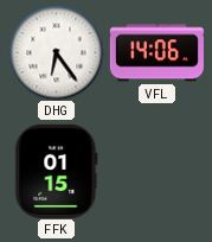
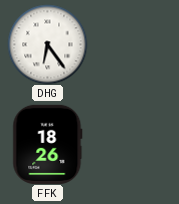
VFL: 14:06 -> none
FFK: 01:15 -> 18:26
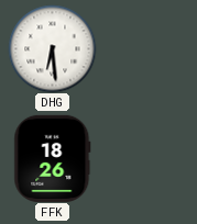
DHG: 6:24 -> 6:29
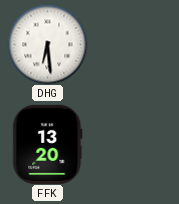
FFK: 18:26 -> 13:20
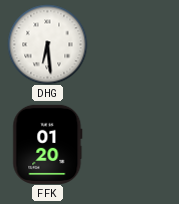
FFK: 13:20 -> 01:20
